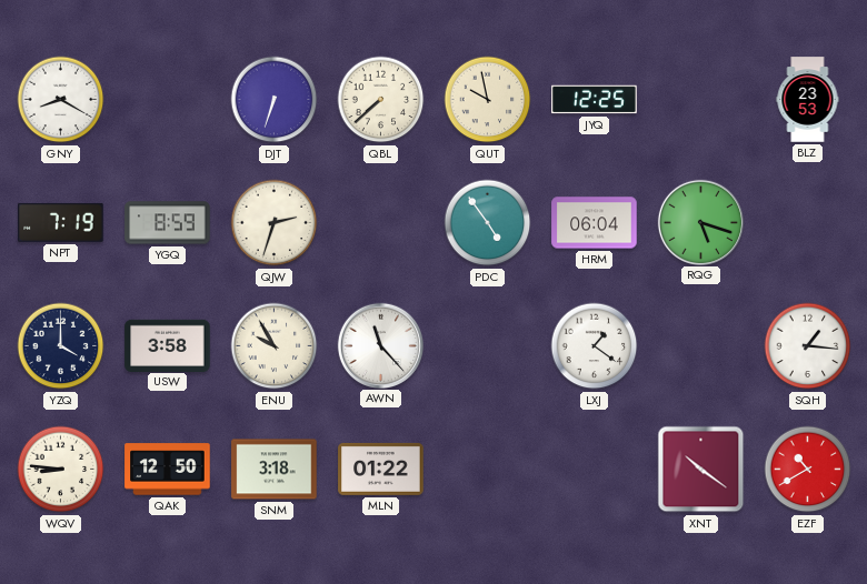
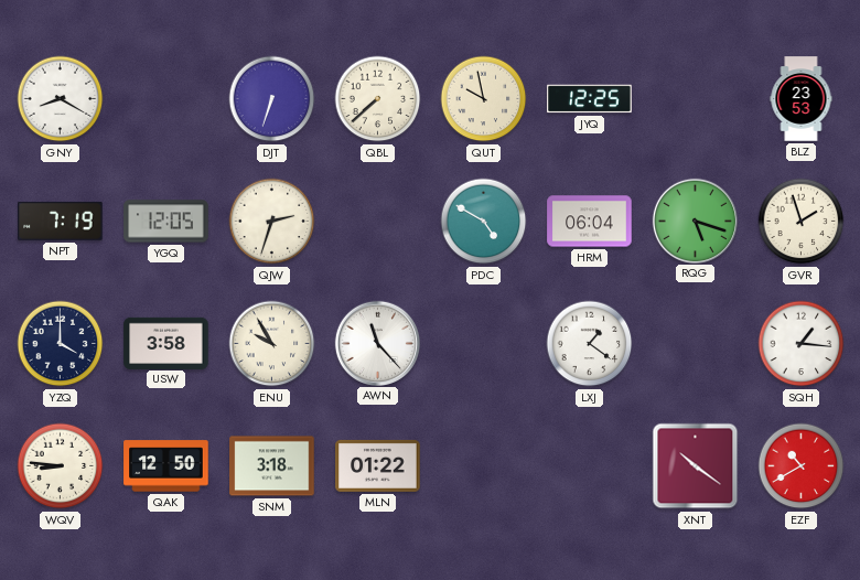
YGQ: 8:59 -> 12:05
PDC: 4:54 -> 4:50
GVR: none -> 1:57
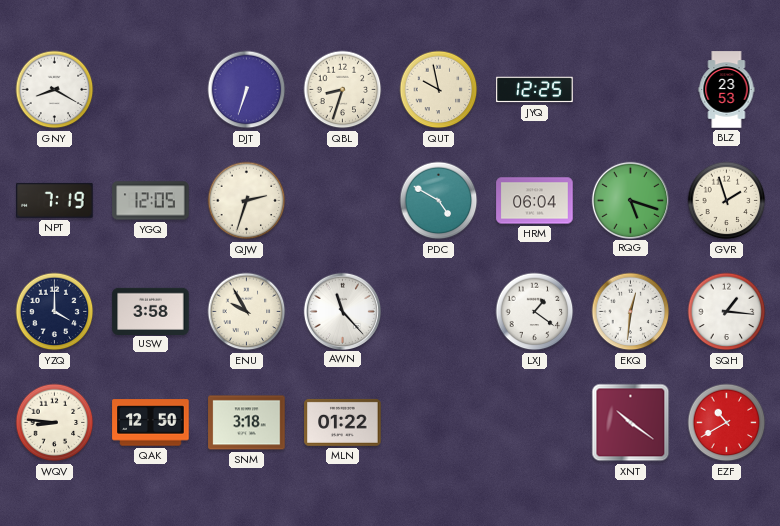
QBL: 7:38 -> 8:33
EKQ: none -> 12:31
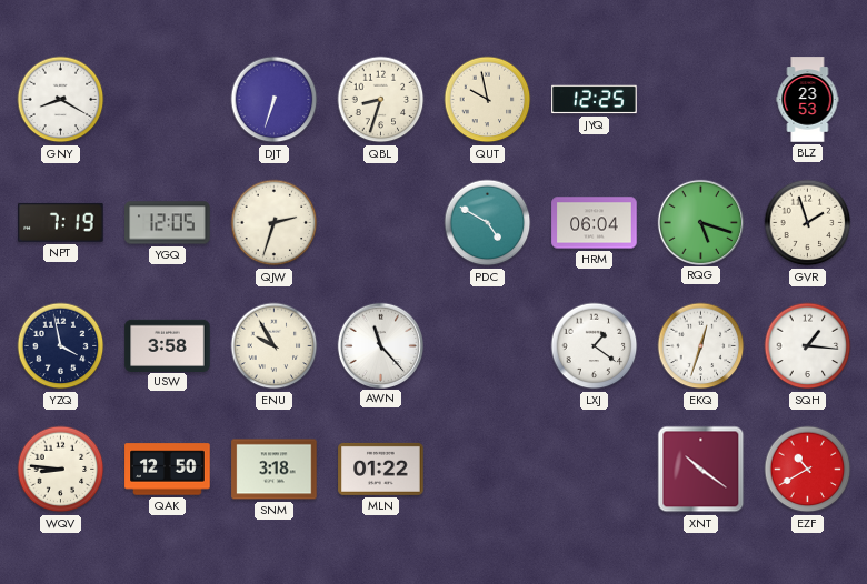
YZQ: 4:00 -> 3:58
EKQ: 12:31 -> 12:33
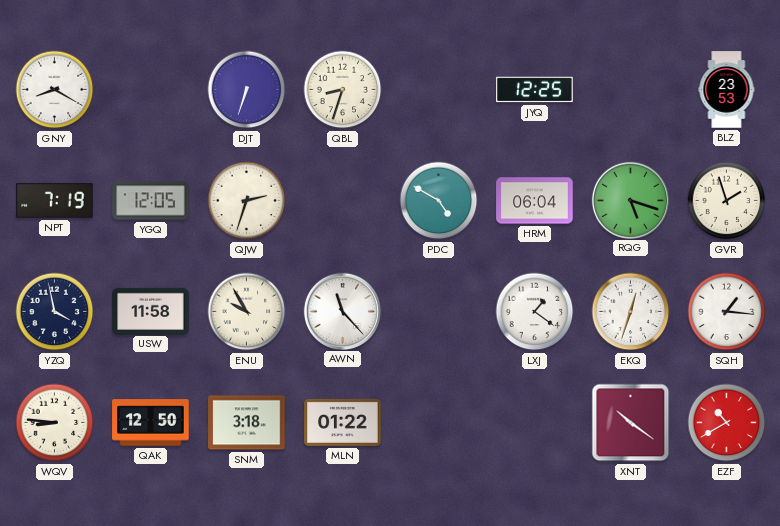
QUT: 9:58 -> none
USW: 3:58 -> 11:58
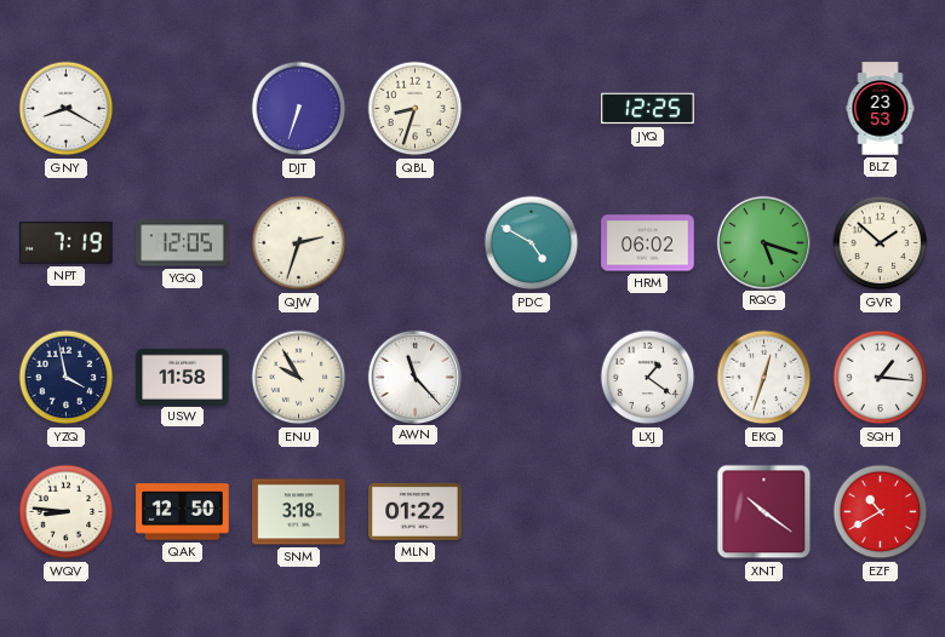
HRM: 06:04 -> 06:02
GVR: 1:57 -> 1:52
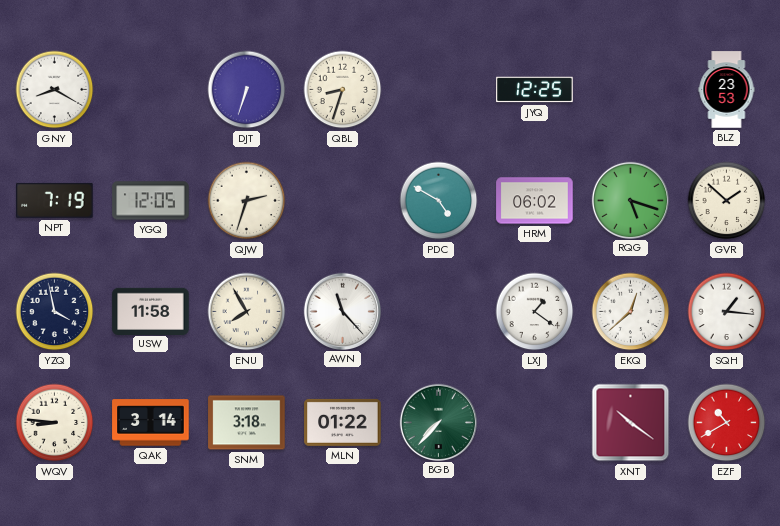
ENU: 9:55 -> 7:55
EKQ: 12:33 -> 12:38
QAK: 12:50 -> 3:14
BGB: none -> 7:37
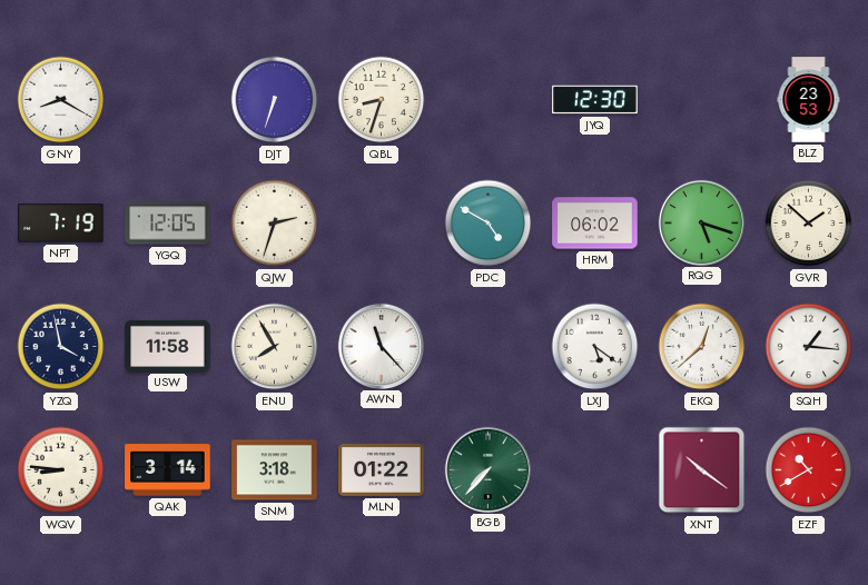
JYQ: 12:25 -> 12:30
LXJ: 1:21 -> 5:21
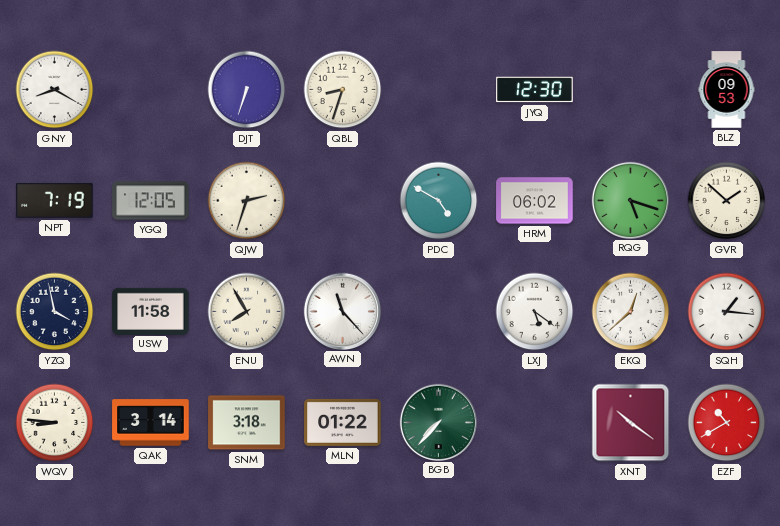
BLZ: 23:53 -> 09:53
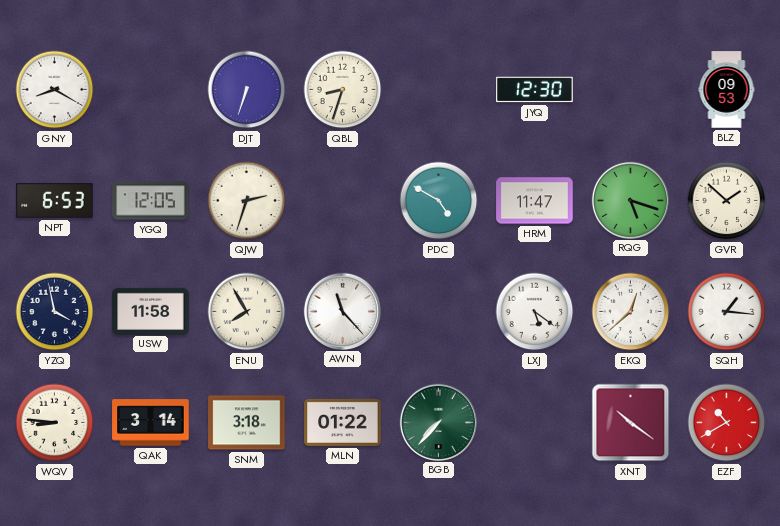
NPT: 7:19 -> 6:53
HRM: 06:02 -> 11:47
